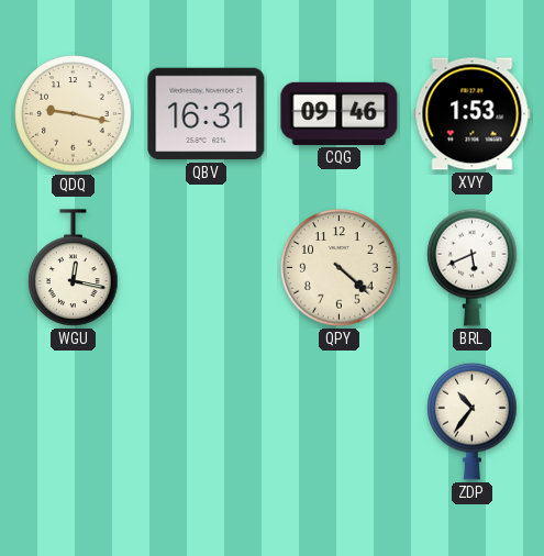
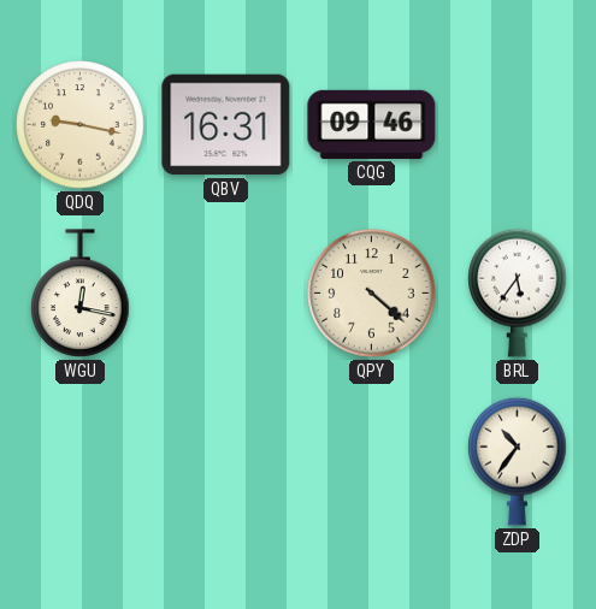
XVY: 1:53 -> none
BRL: 5:41 -> 5:36
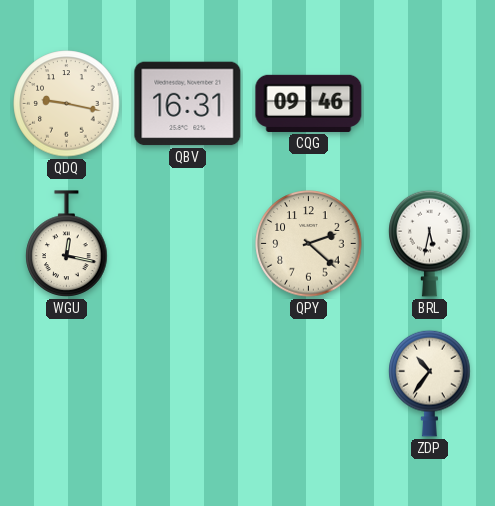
QPY: 4:22 -> 2:22
BRL: 5:36 -> 5:32
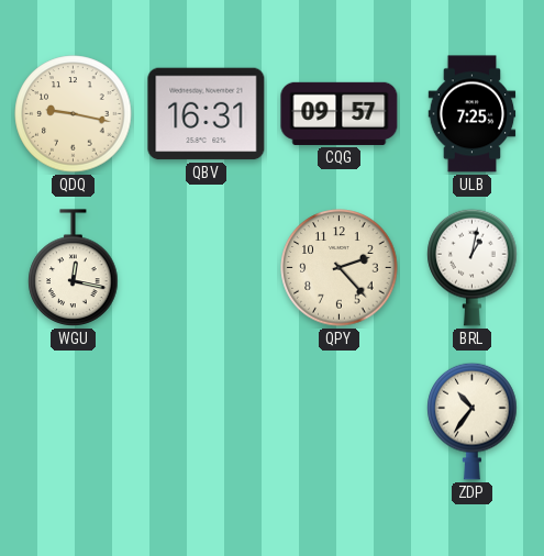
CQG: 09:46 -> 09:57
ULB: none -> 7:25
QPY: 2:22 -> 2:23
BRL: 5:32 -> 1:02
